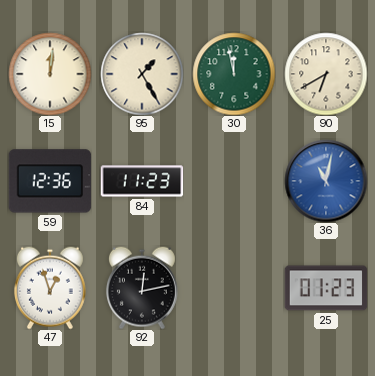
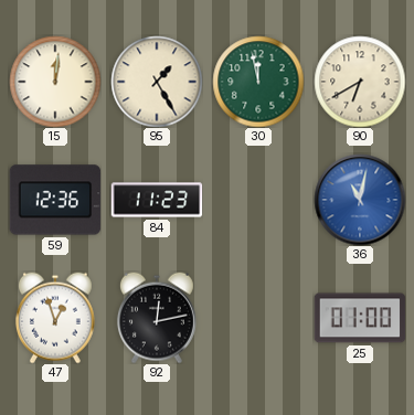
25: 01:23 -> 01:00
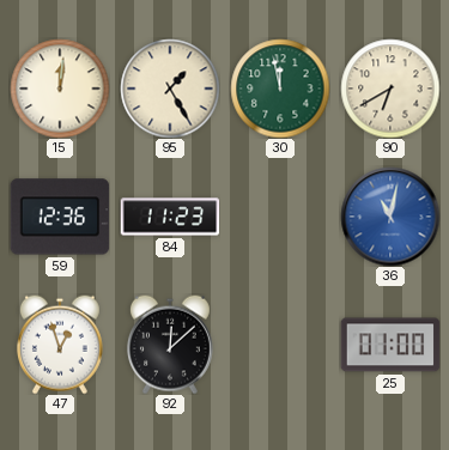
92: 12:13 -> 12:08
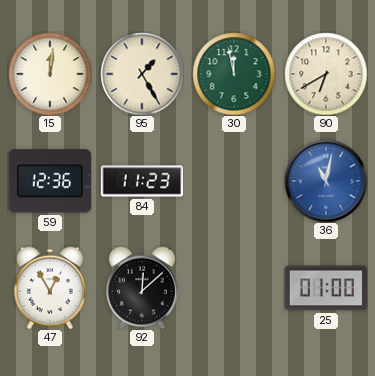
47: 12:57 -> 12:55
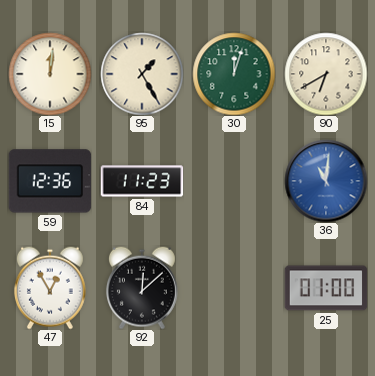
30: 11:58 -> 12:03
36: 11:02 -> 11:01
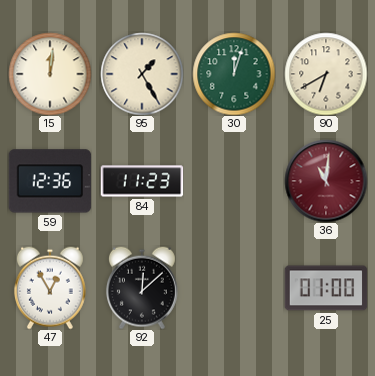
36 dial: blue -> burgundy
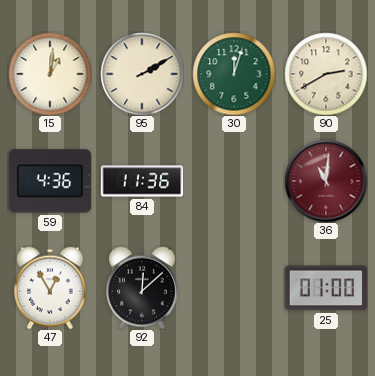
15: 12:01 -> 1:01
95: 1:25 -> 2:10
90: 6:40 -> 2:40
59: 12:36 -> 4:36
84: 11:23 -> 11:36
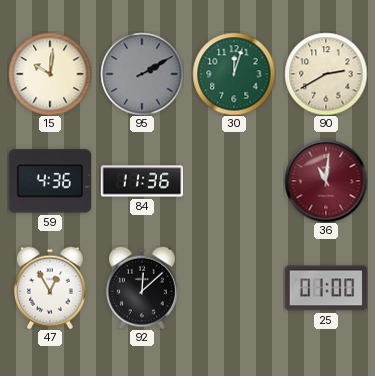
15: 1:01 -> 10:01
95 dial: cream -> grey
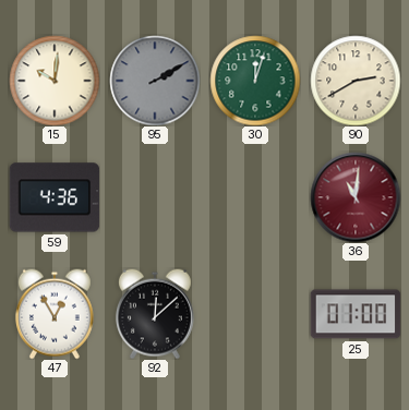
84: 11:36 -> none
